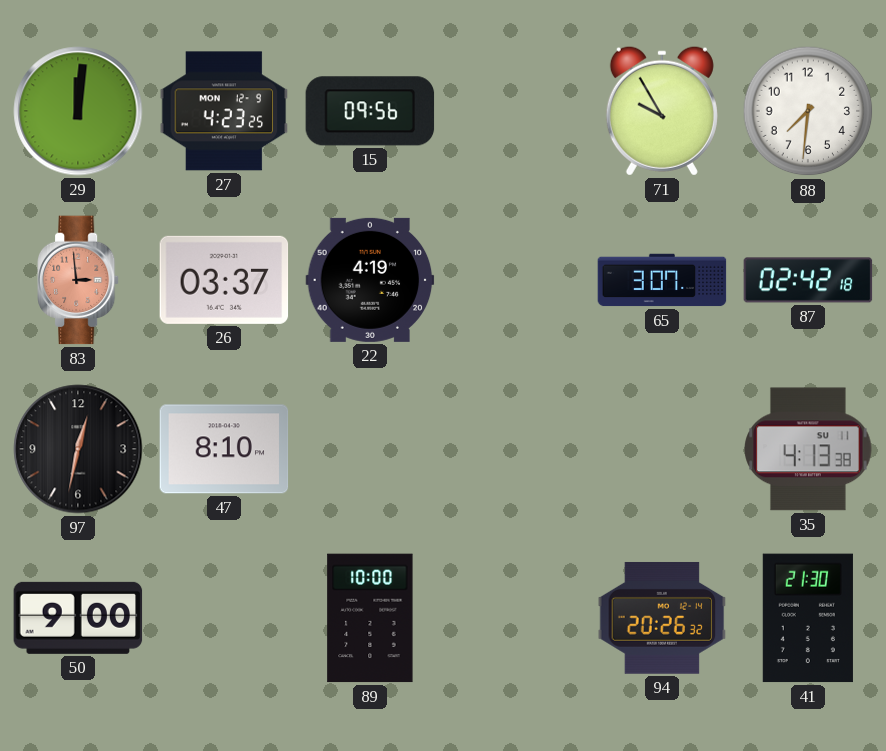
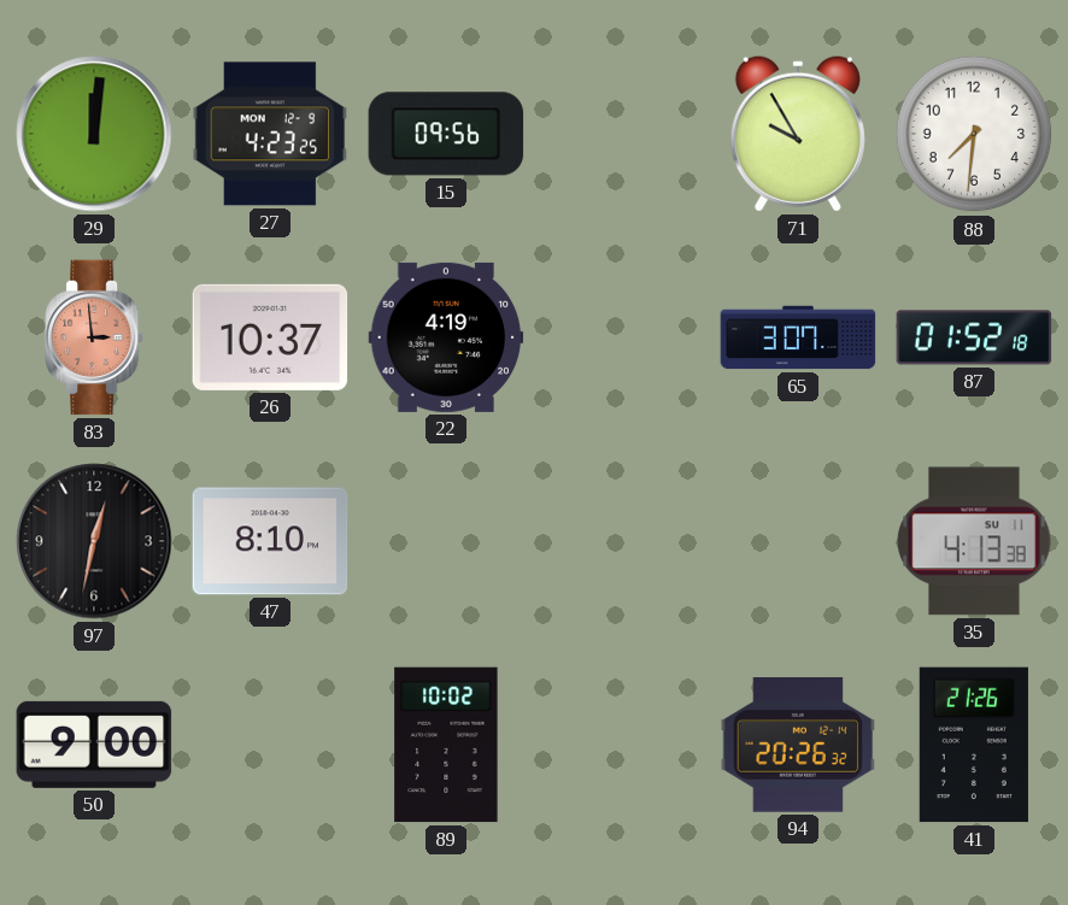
26: 03:37 -> 10:37
87: 02:42 -> 01:52
89: 10:00 -> 10:02
41: 21:30 -> 21:26
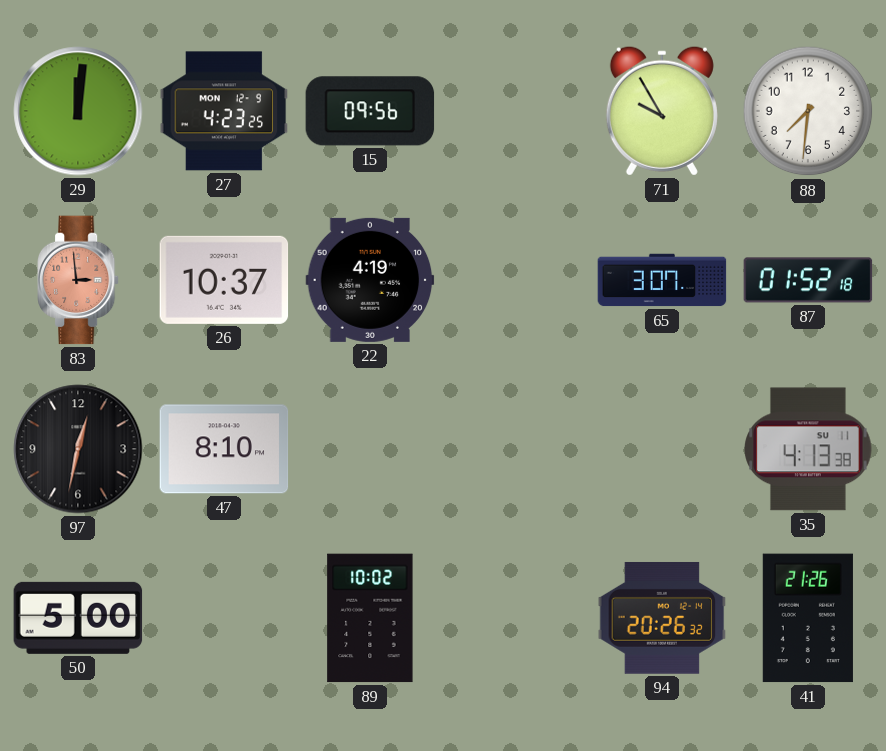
50: 9:00 -> 5:00
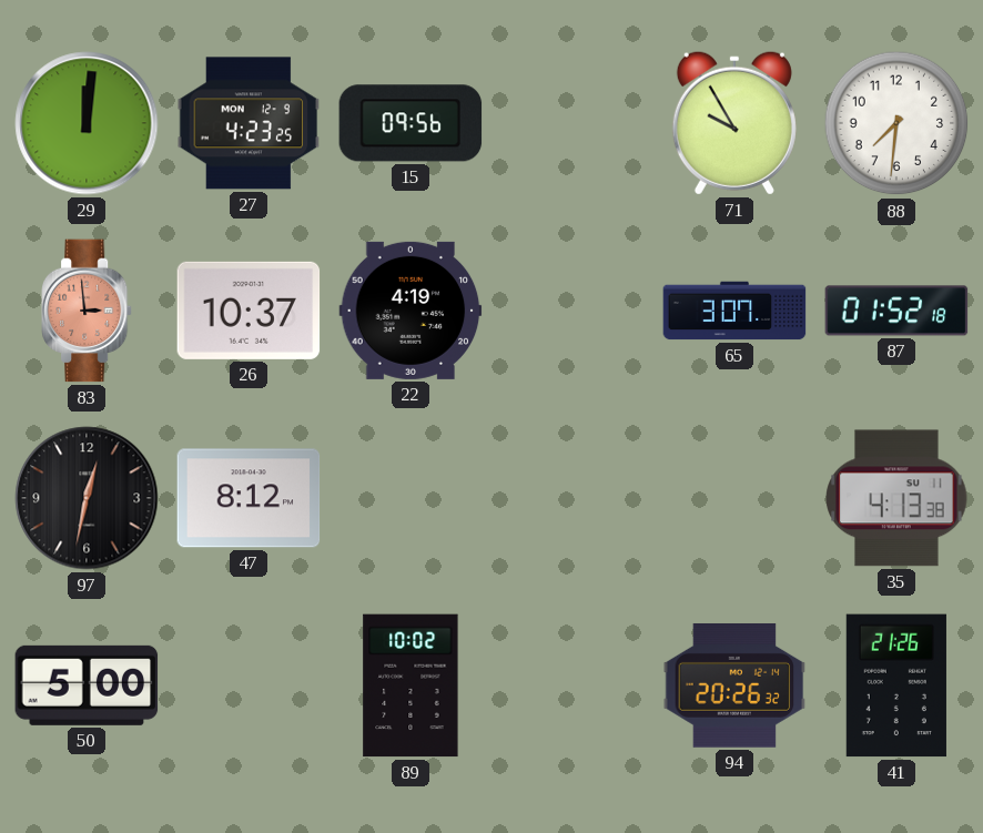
47: 8:10 -> 8:12
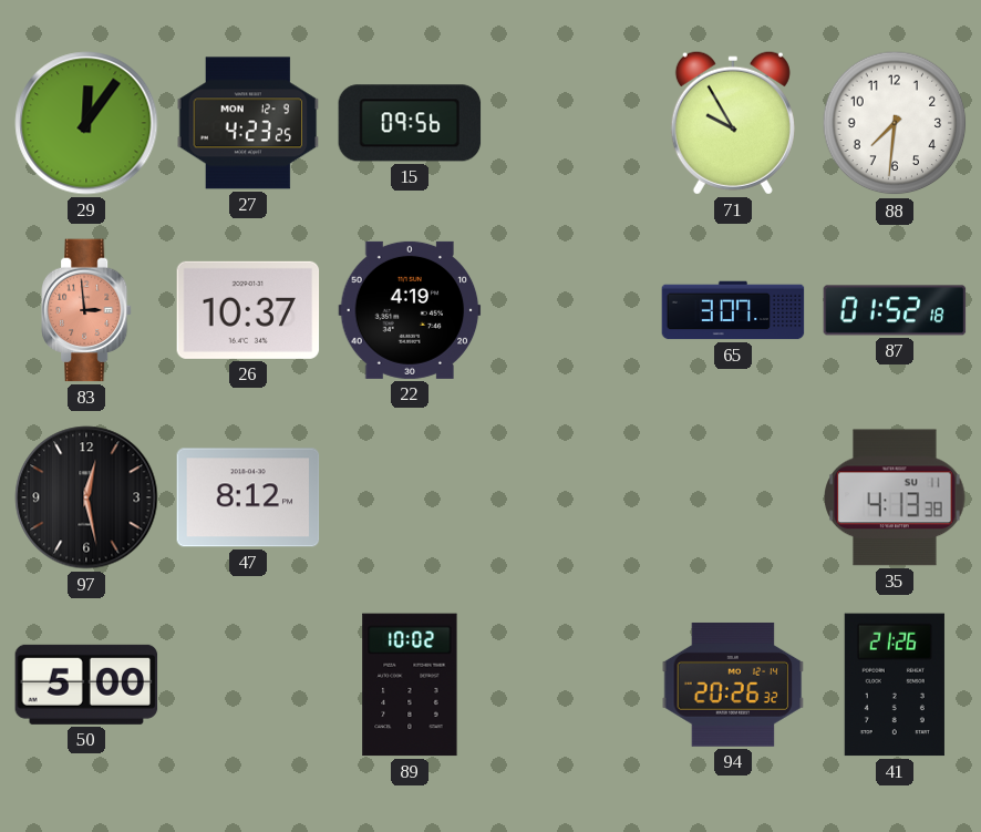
29: 12:01 -> 12:06
97: 12:32 -> 12:28
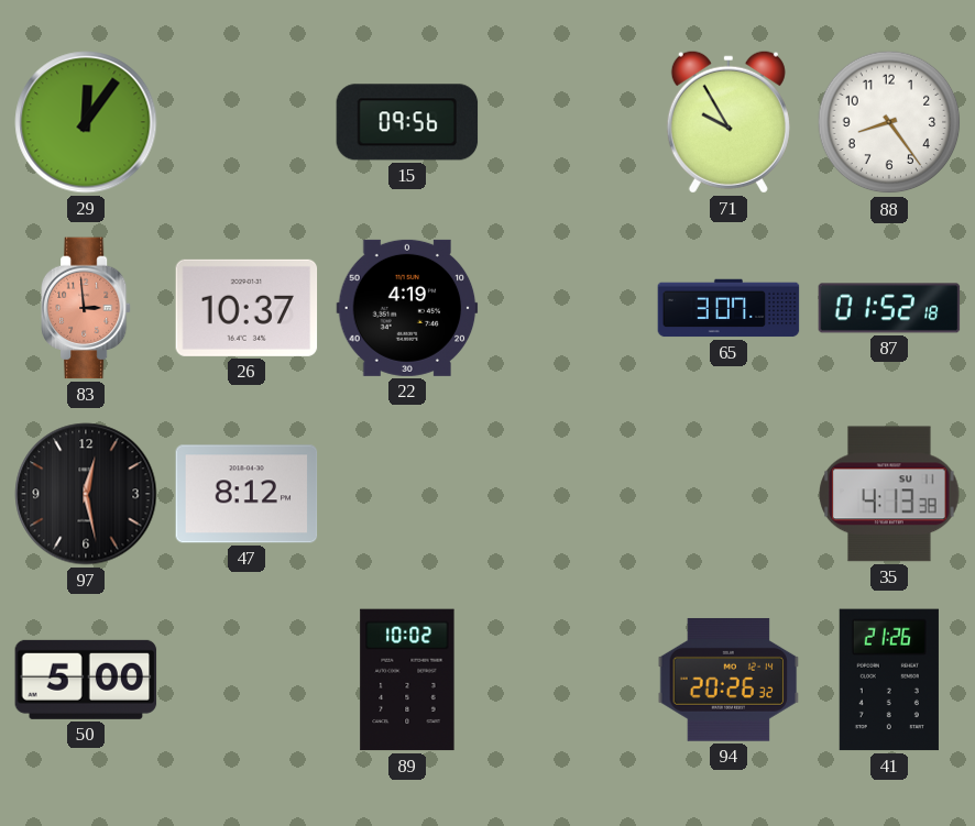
27: 4:23 -> none
88: 7:31 -> 8:24
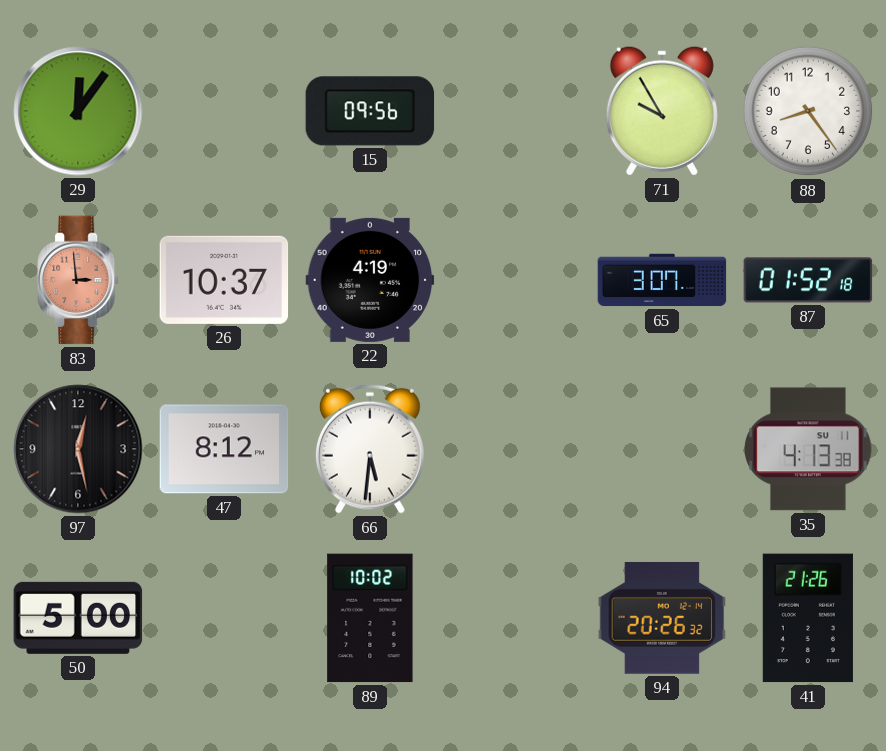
66: none -> 5:31
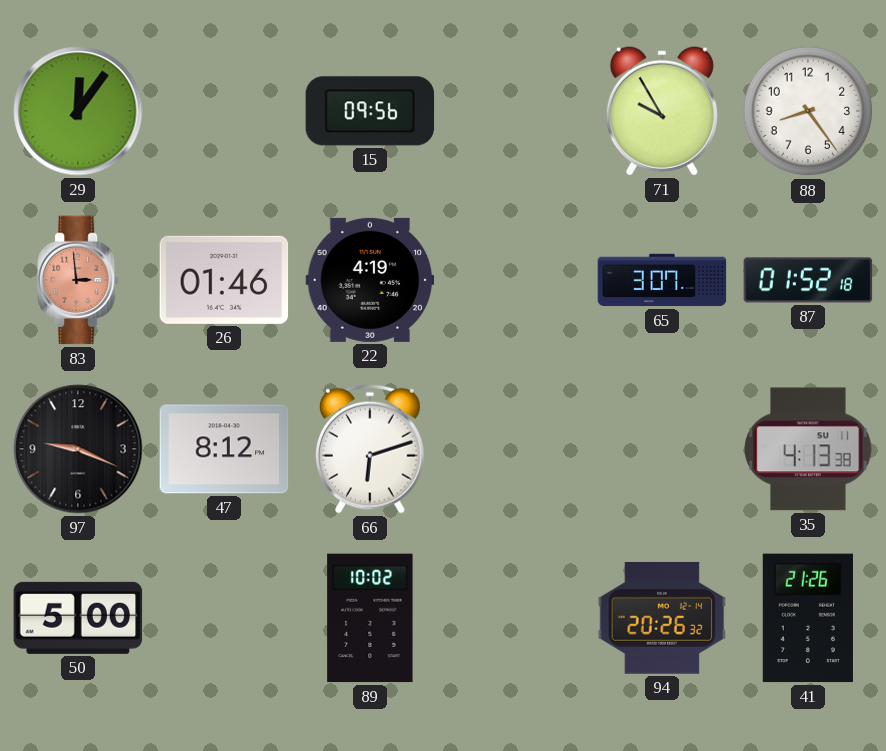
26: 10:37 -> 01:46
97: 12:28 -> 9:19
66: 5:31 -> 6:12
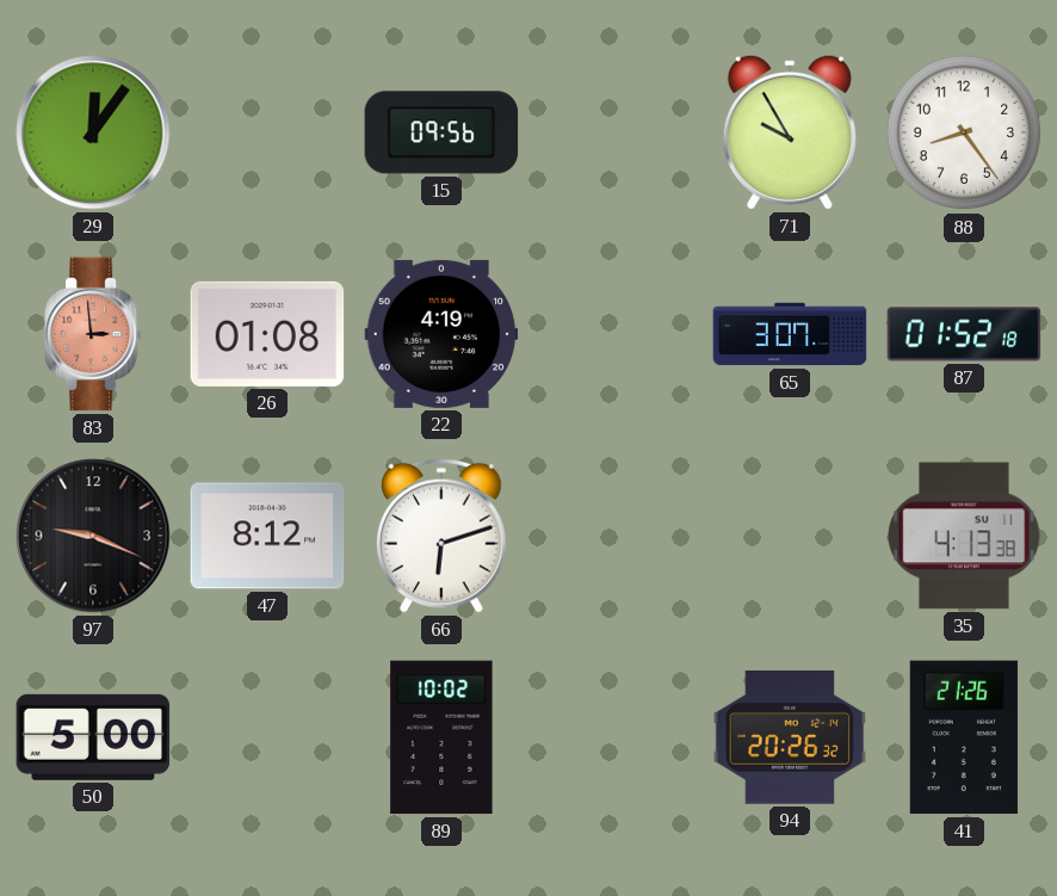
26: 01:46 -> 01:08
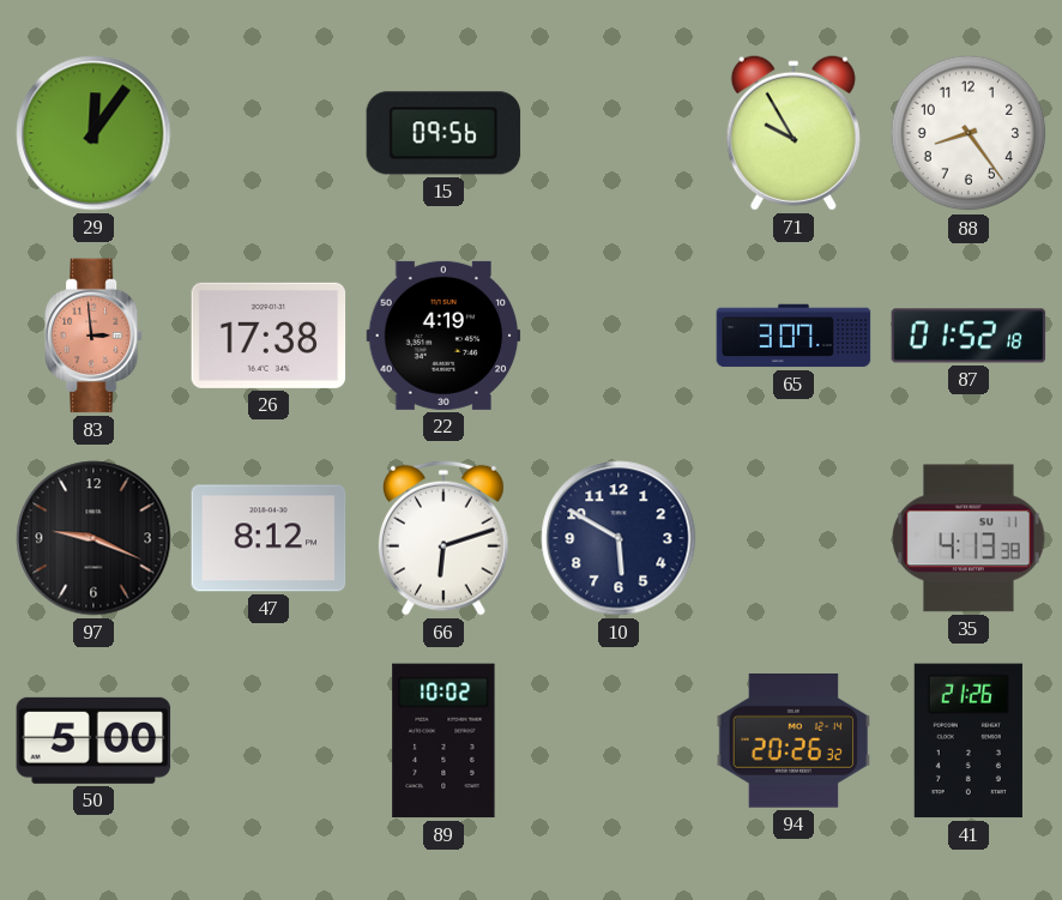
26: 01:08 -> 17:38
10: none -> 5:50
